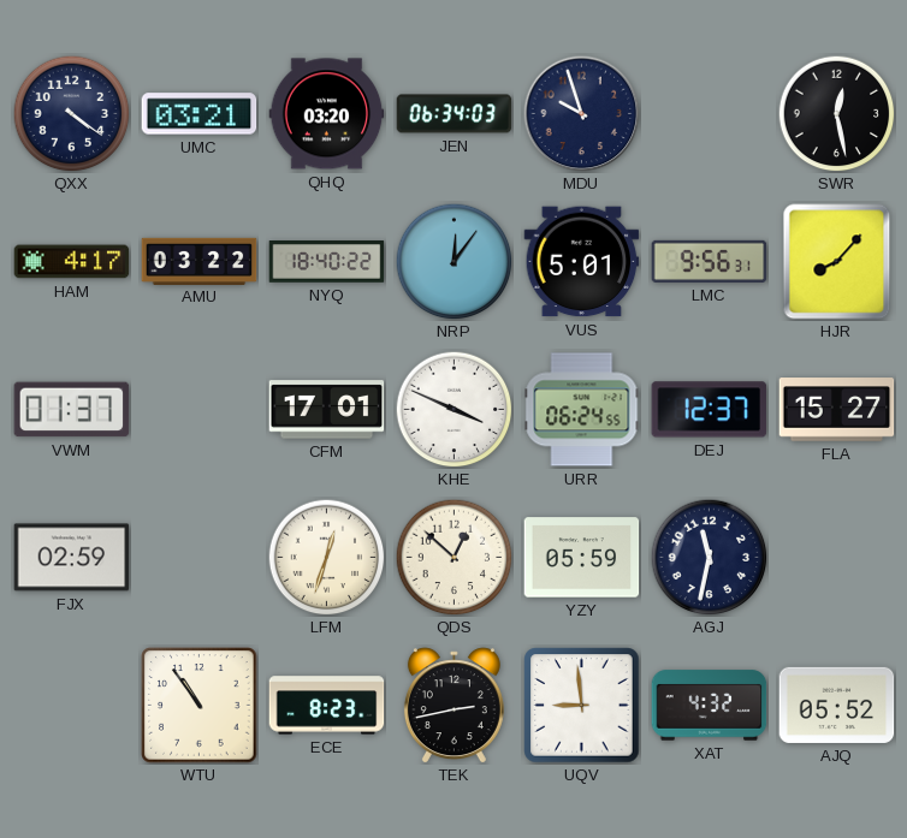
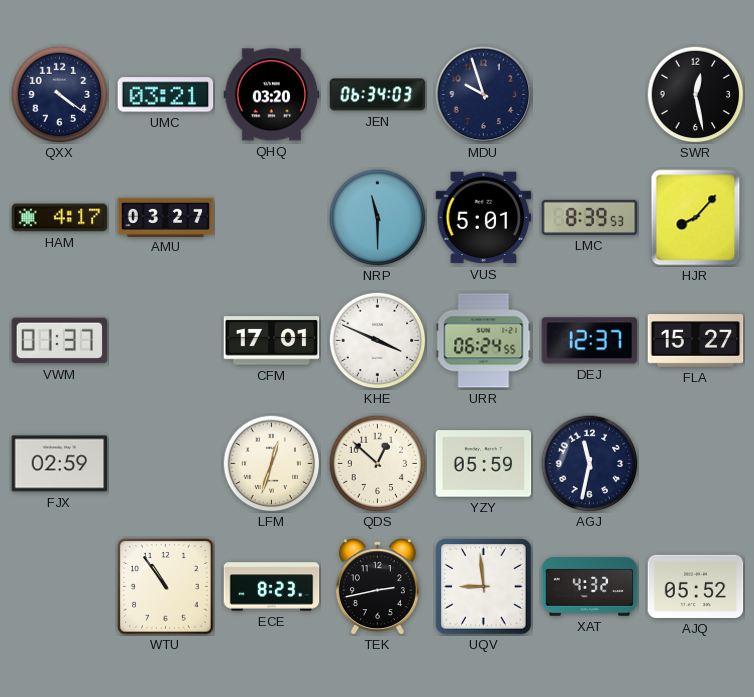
AMU: 03:22 -> 03:27
NYQ: 18:40 -> none
NRP: 12:06 -> 11:30
LMC: 9:56 -> 8:39
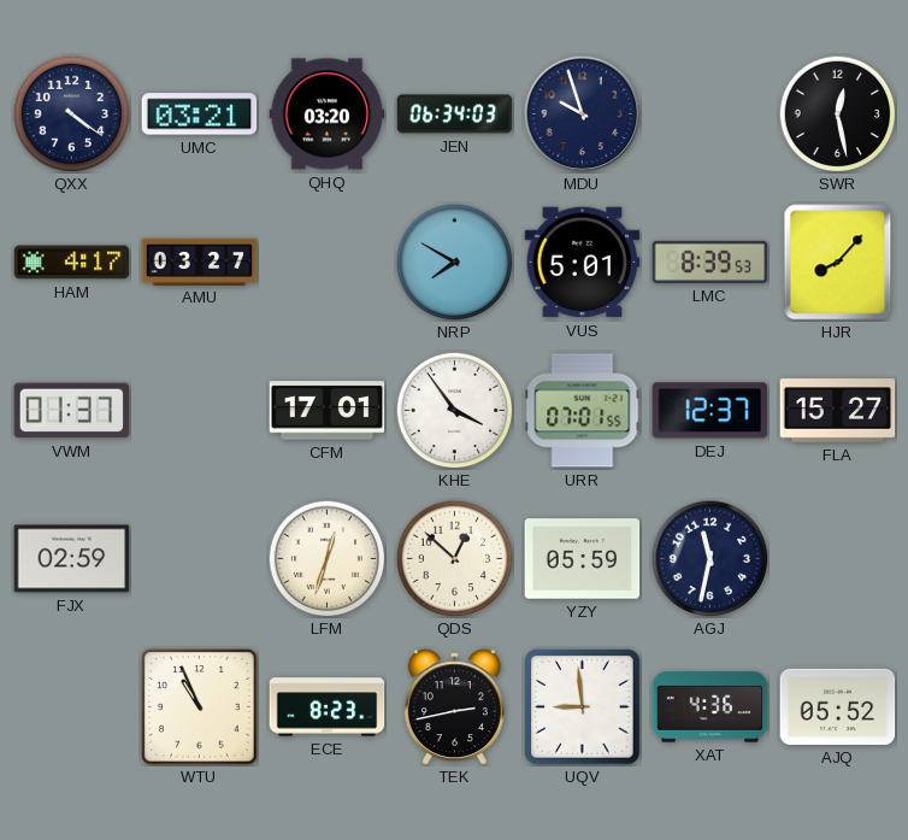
NRP: 11:30 -> 7:50
KHE: 3:49 -> 3:54
URR: 06:24 -> 07:01
WTU: 10:54 -> 10:56
XAT: 4:32 -> 4:36
